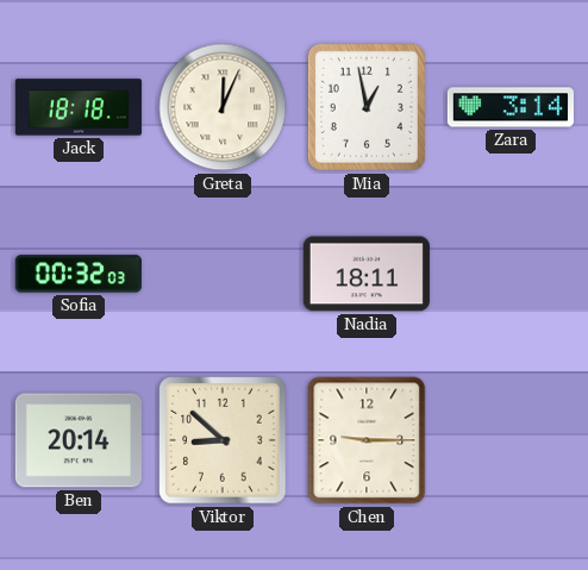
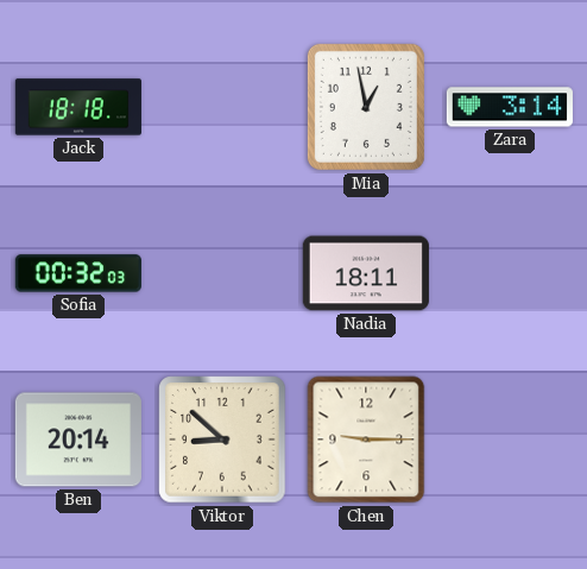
Greta: 12:04 -> none
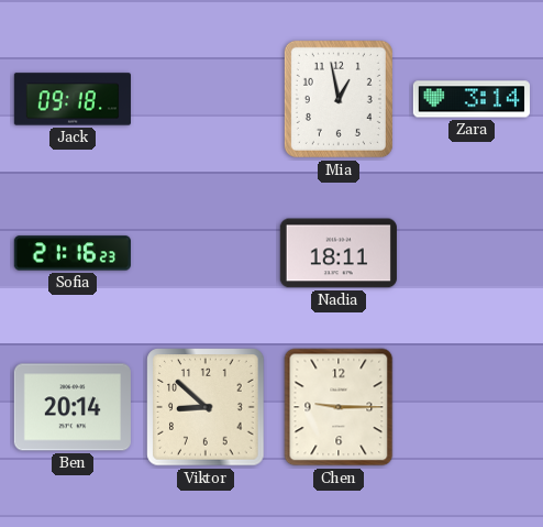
Jack: 18:18 -> 09:18
Sofia: 00:32 -> 21:16
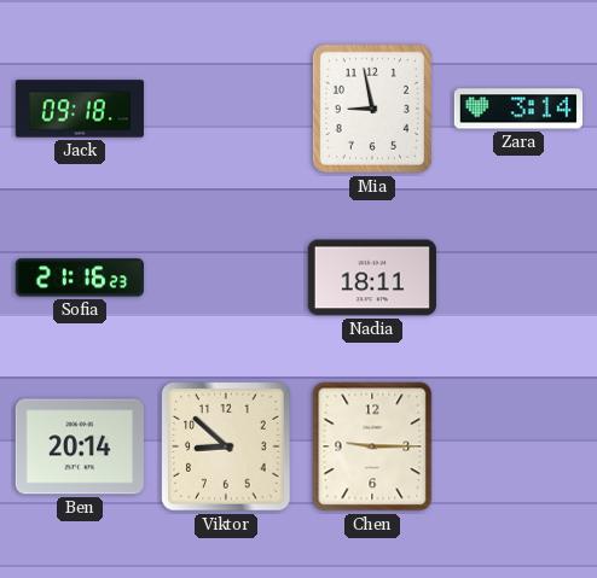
Mia: 12:58 -> 8:58
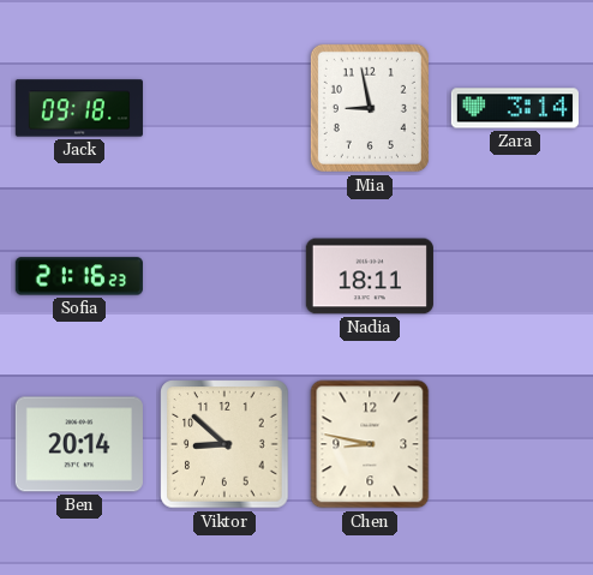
Chen: 9:15 -> 8:47
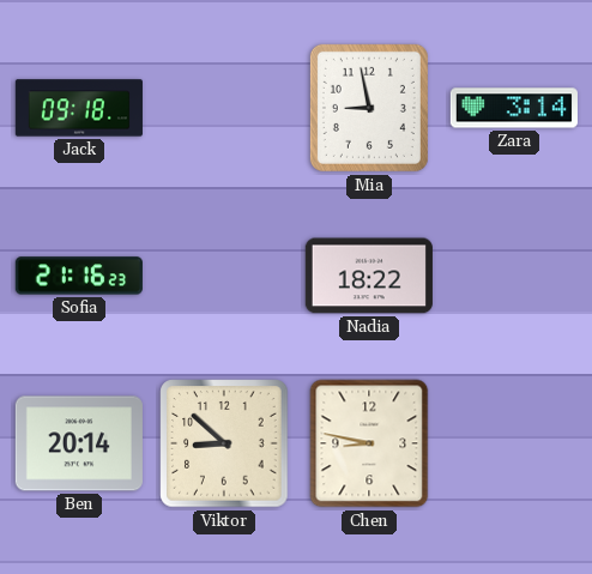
Nadia: 18:11 -> 18:22
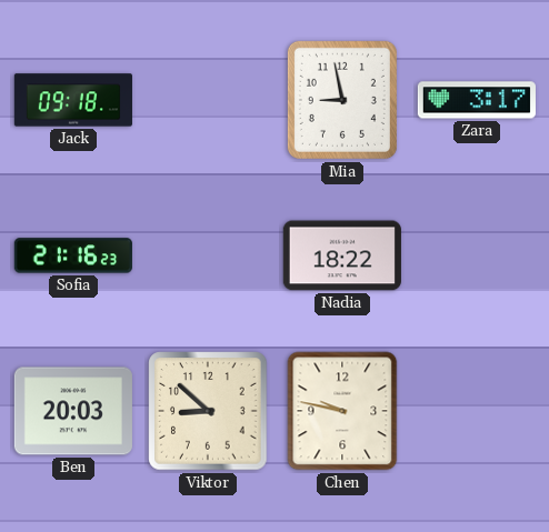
Zara: 3:14 -> 3:17
Ben: 20:14 -> 20:03
Chen: 8:47 -> 9:47
